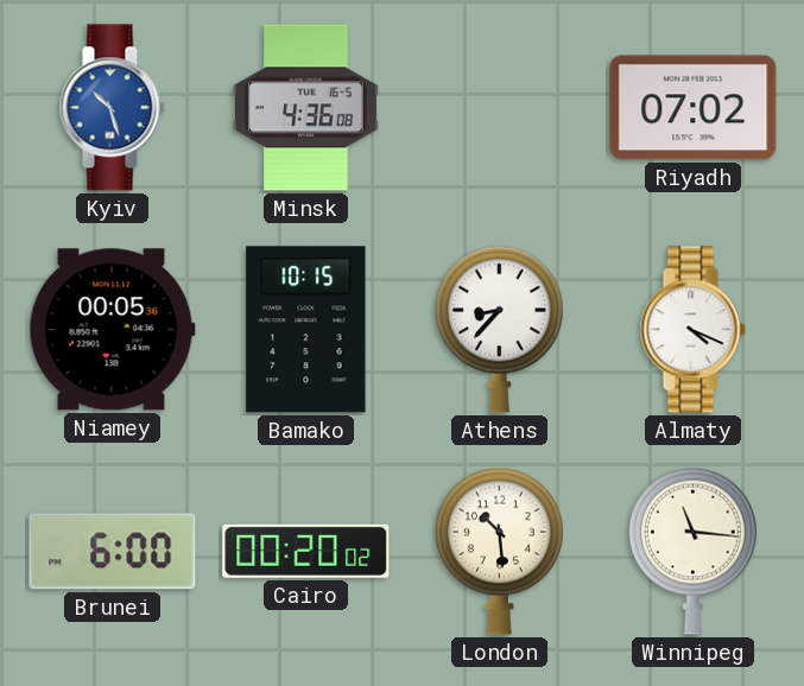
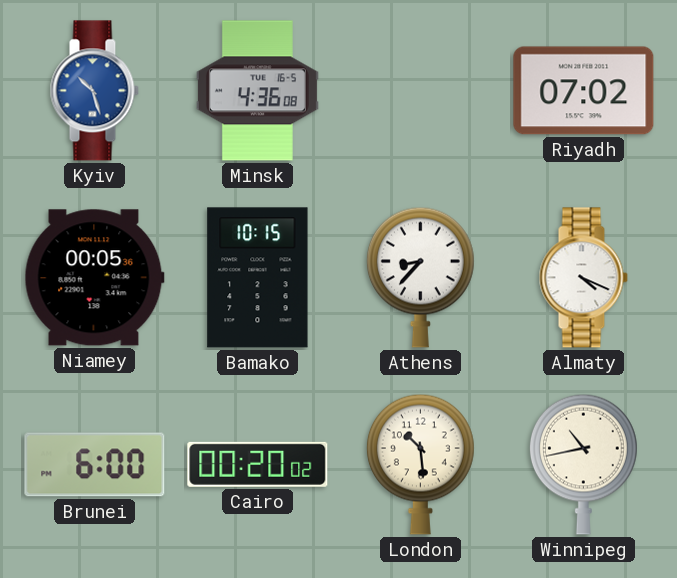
Winnipeg: 11:16 -> 10:43
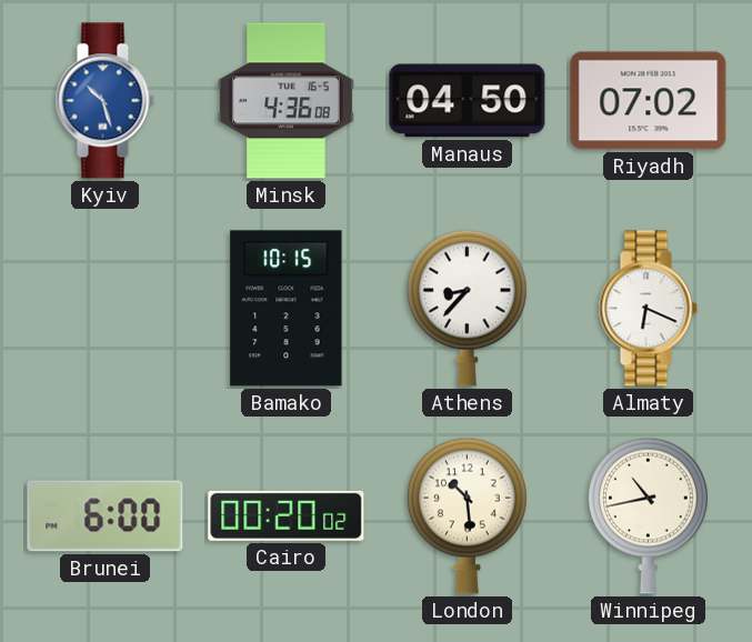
Manaus: none -> 04:50
Niamey: 00:05 -> none
Almaty: 4:19 -> 6:19
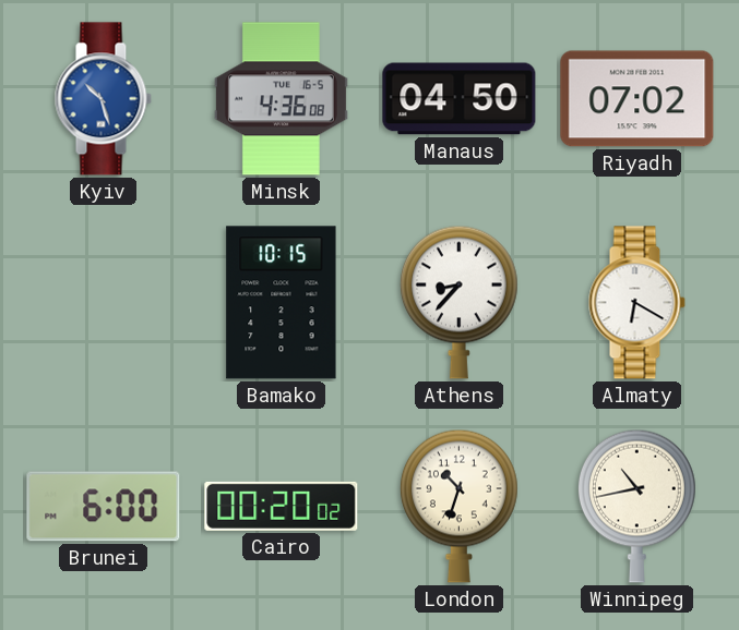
Almaty: 6:19 -> 6:20
London: 10:29 -> 10:33
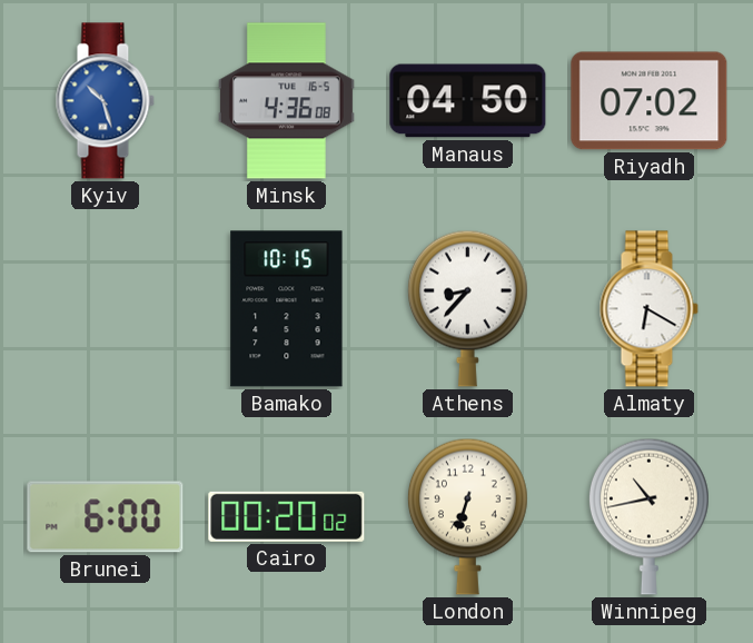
London: 10:33 -> 6:33
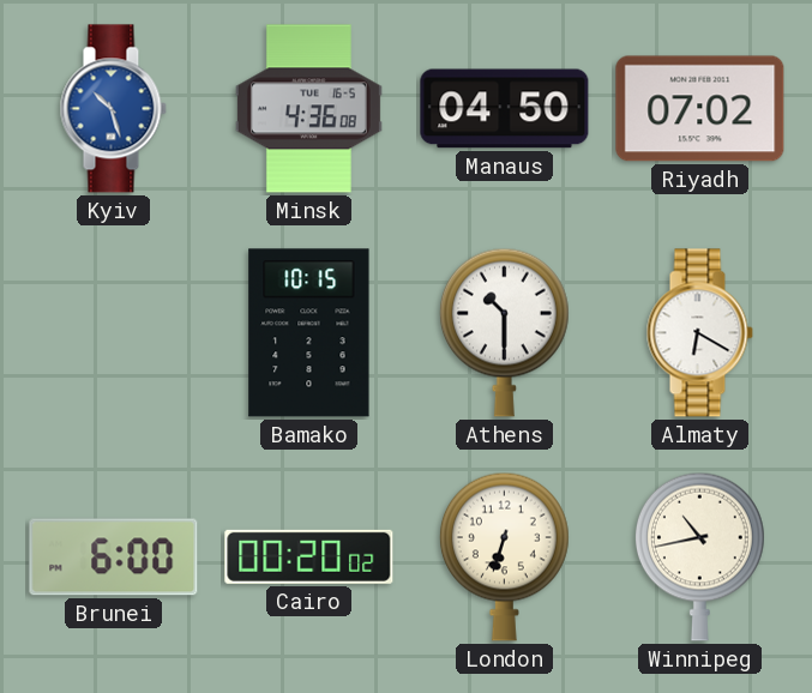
Athens: 8:37 -> 10:30
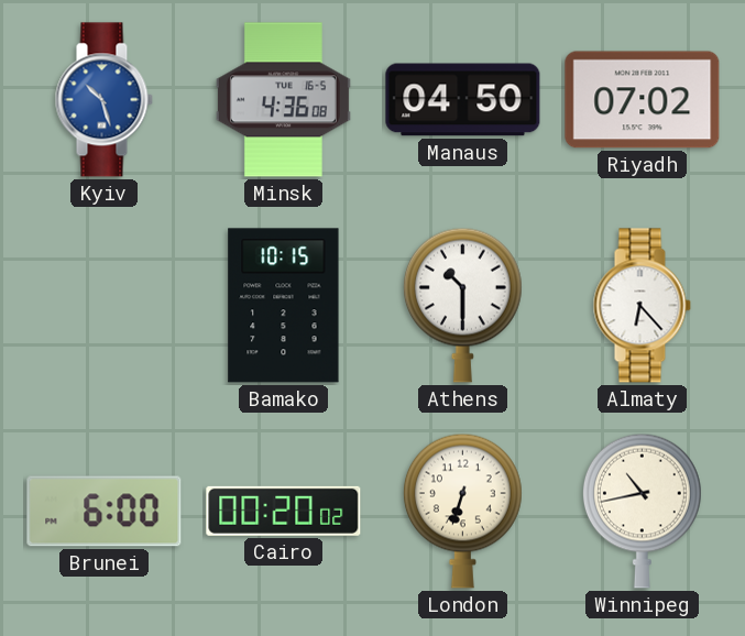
Almaty: 6:20 -> 6:23
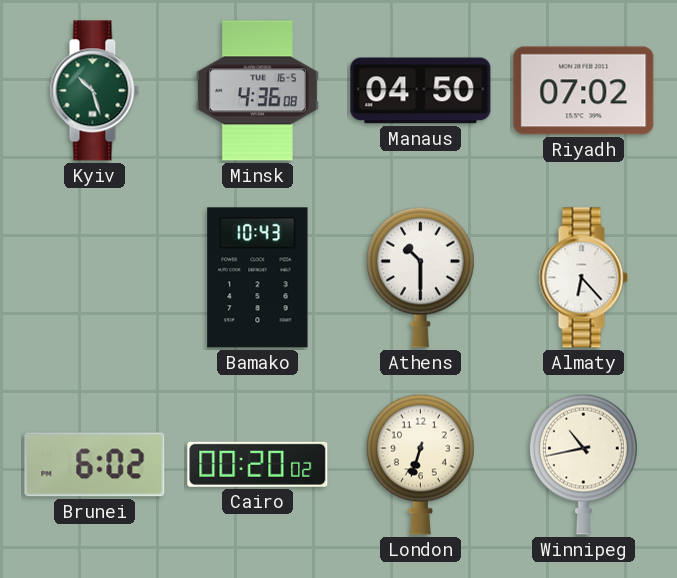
Kyiv dial: blue -> green
Bamako: 10:15 -> 10:43
Brunei: 6:00 -> 6:02
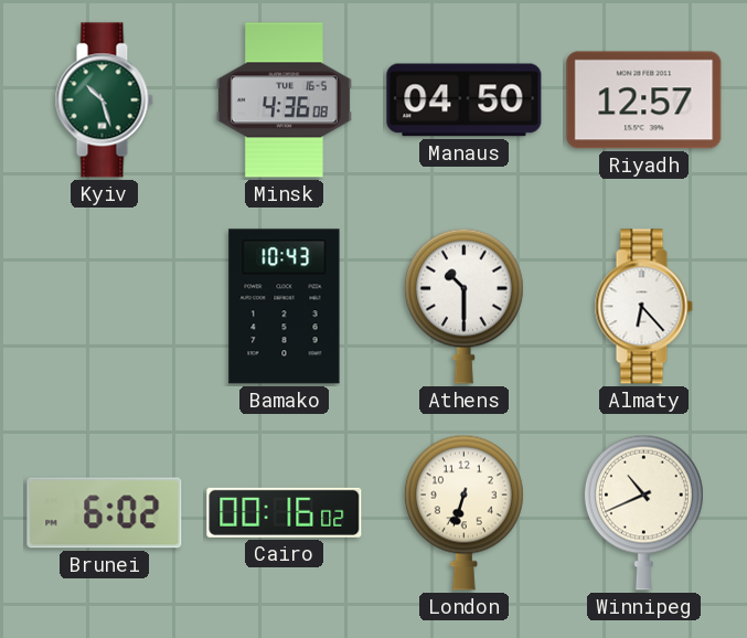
Riyadh: 07:02 -> 12:57
Cairo: 00:20 -> 00:16
Winnipeg: 10:43 -> 10:41
